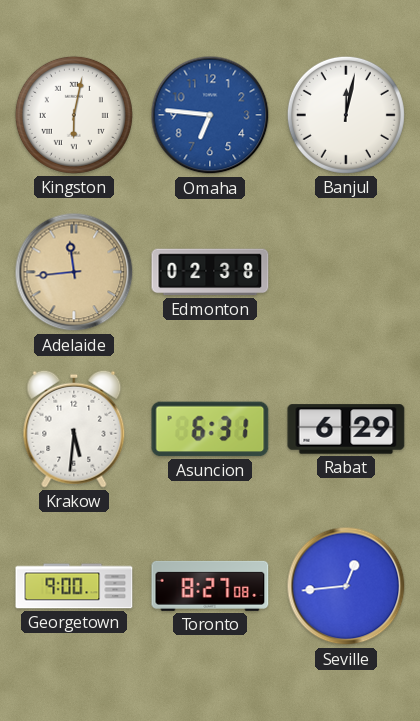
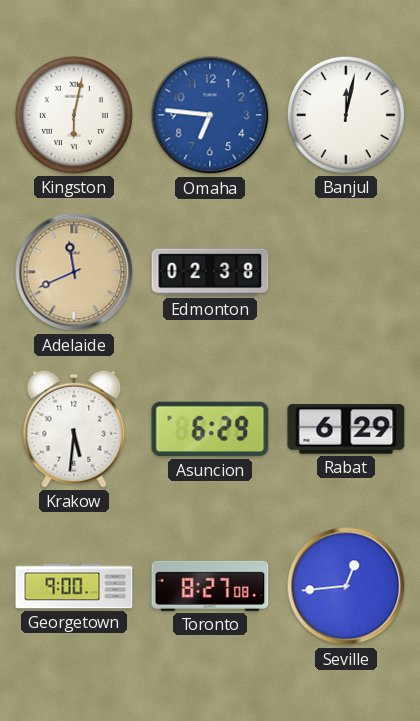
Adelaide: 11:44 -> 11:41
Asuncion: 6:31 -> 6:29
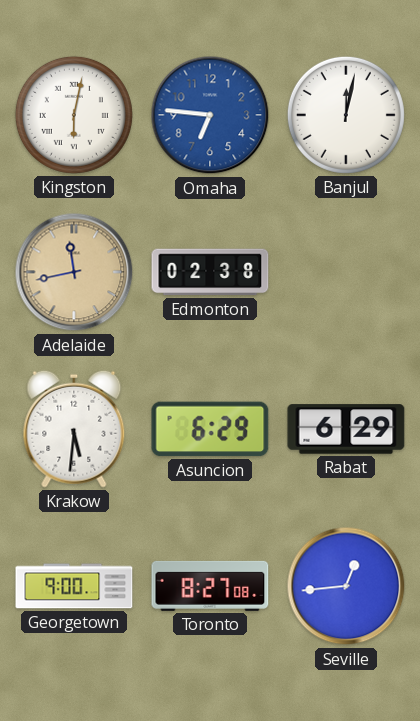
Adelaide: 11:41 -> 11:43
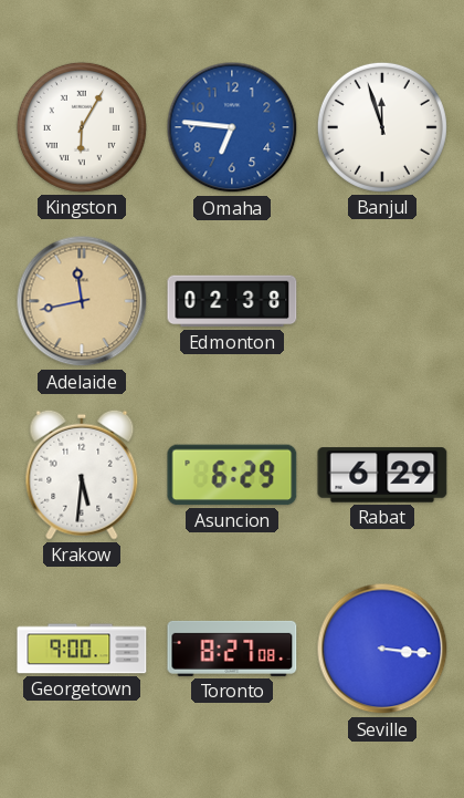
Kingston: 6:02 -> 6:05
Banjul: 12:02 -> 11:57
Seville: 12:44 -> 3:16
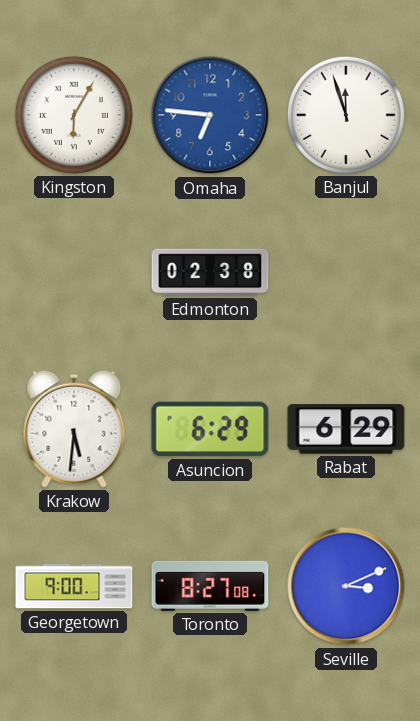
Adelaide: 11:43 -> none
Seville: 3:16 -> 3:11
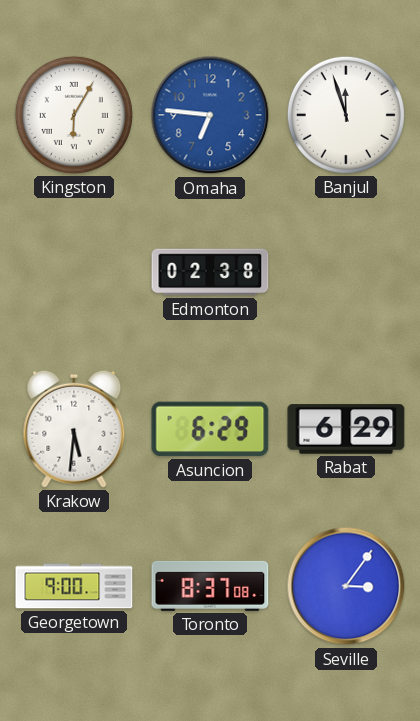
Toronto: 8:27 -> 8:37
Seville: 3:11 -> 3:06
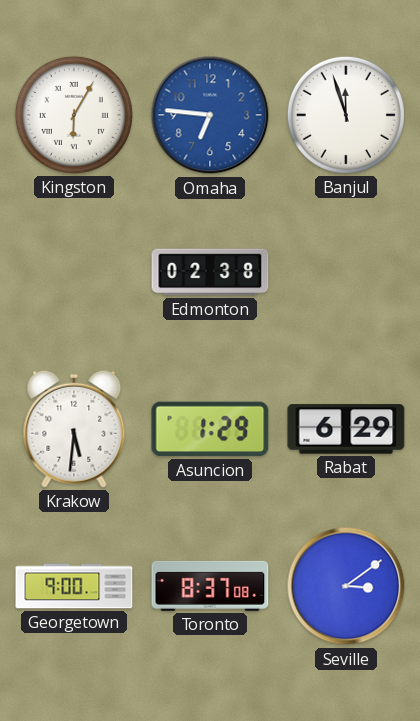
Asuncion: 6:29 -> 1:29
Seville: 3:06 -> 3:09
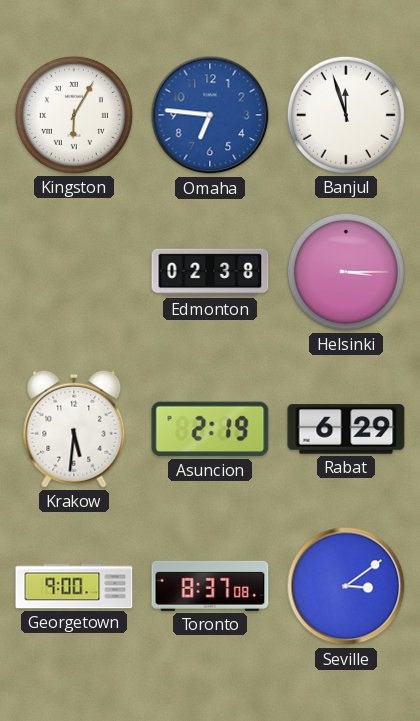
Helsinki: none -> 3:15
Asuncion: 1:29 -> 2:19
